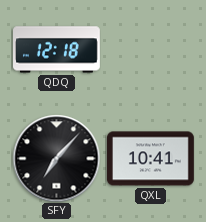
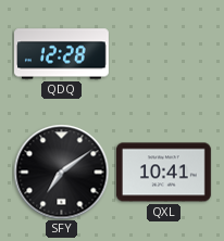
QDQ: 12:18 -> 12:28
SFY: 7:07 -> 7:09
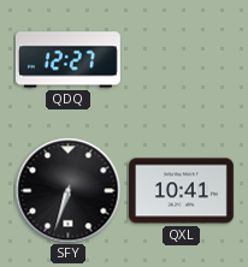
QDQ: 12:28 -> 12:27
SFY: 7:09 -> 6:33
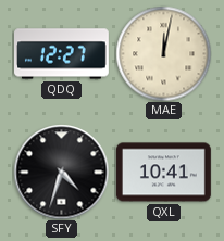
MAE: none -> 12:02
SFY: 6:33 -> 4:33
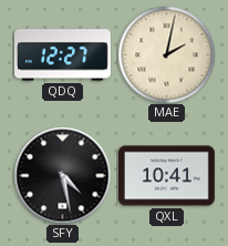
MAE: 12:02 -> 2:02
SFY: 4:33 -> 4:28
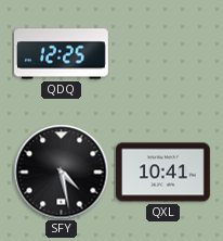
QDQ: 12:27 -> 12:25
MAE: 2:02 -> none
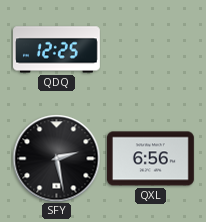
SFY: 4:28 -> 2:28
QXL: 10:41 -> 6:56
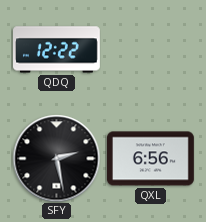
QDQ: 12:25 -> 12:22
